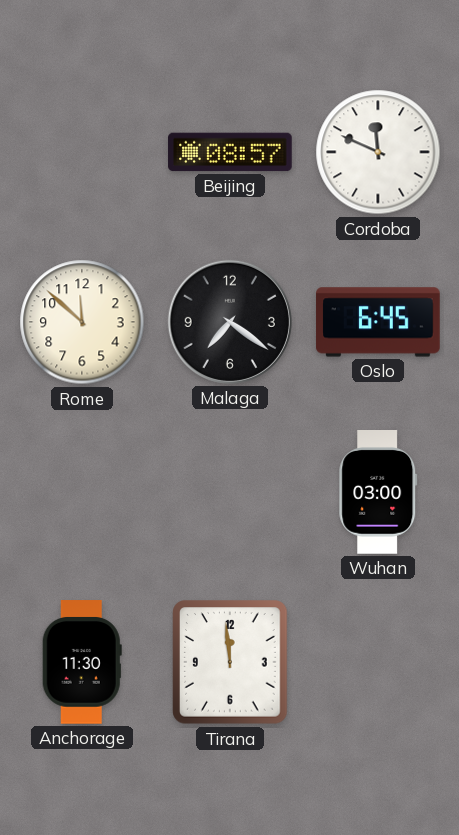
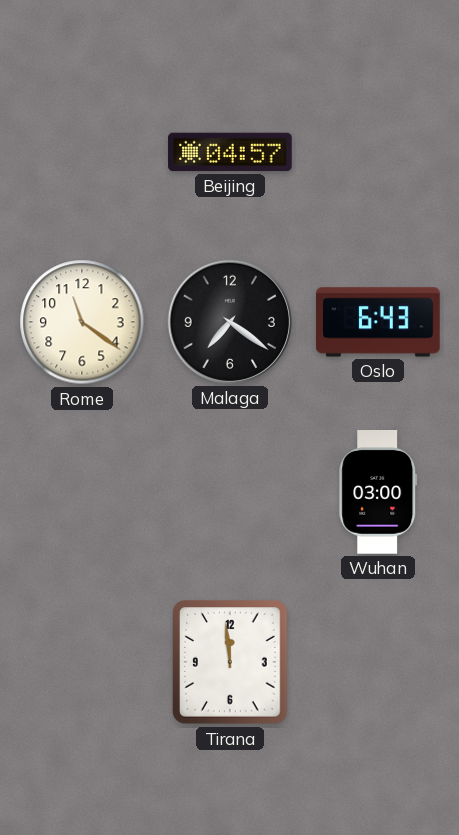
Beijing: 08:57 -> 04:57
Cordoba: 11:49 -> none
Rome: 11:52 -> 11:21
Oslo: 6:45 -> 6:43
Anchorage: 11:30 -> none
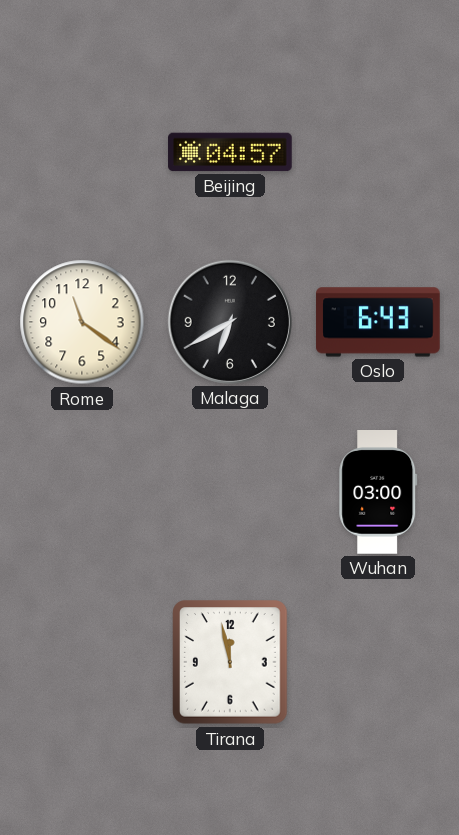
Malaga: 7:21 -> 6:40
Tirana: 11:59 -> 11:58
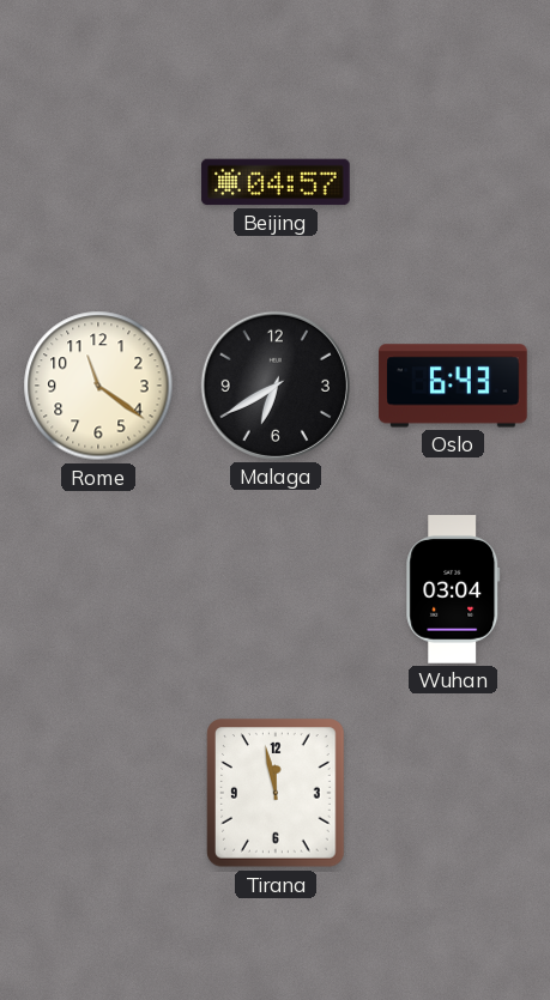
Wuhan: 03:00 -> 03:04
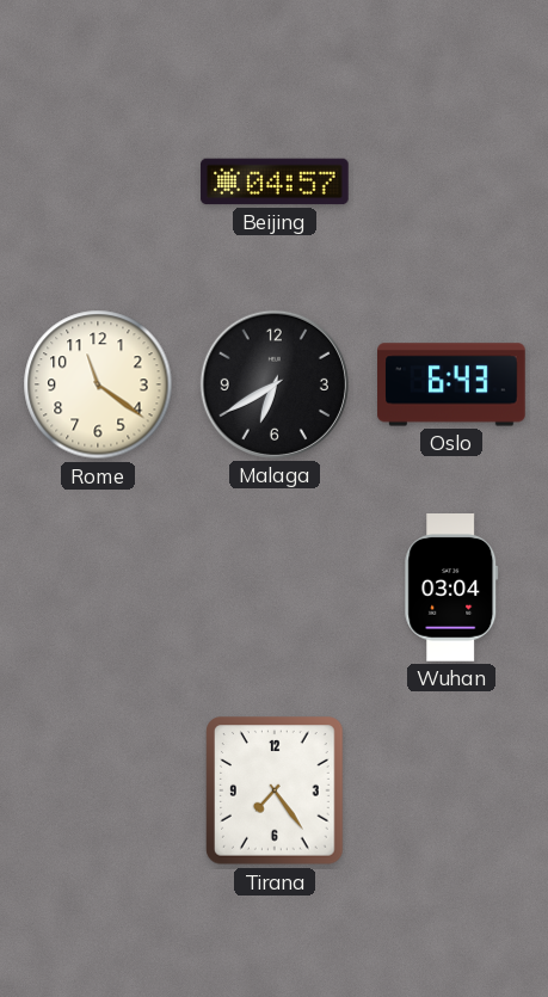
Tirana: 11:58 -> 7:24
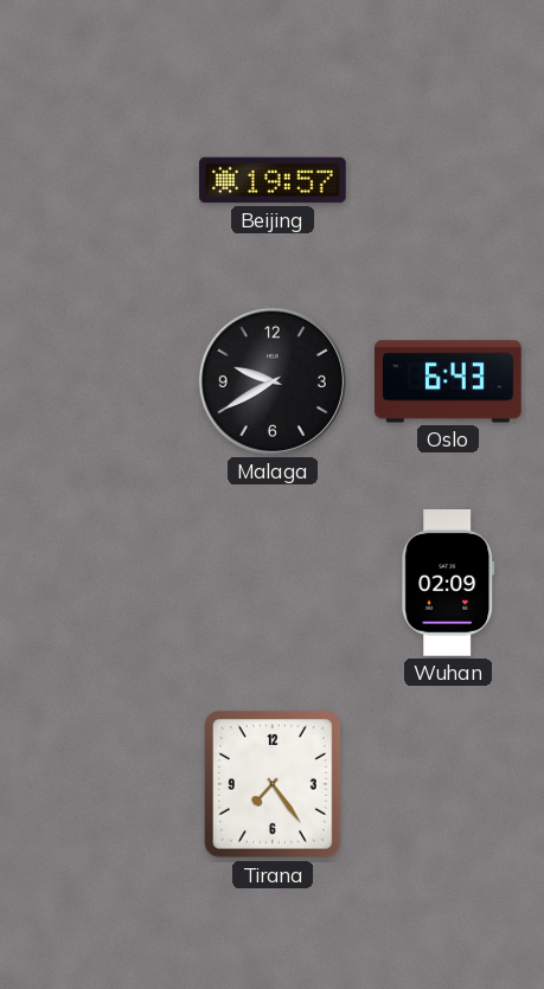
Beijing: 04:57 -> 19:57
Rome: 11:21 -> none
Malaga: 6:40 -> 9:40
Wuhan: 03:04 -> 02:09
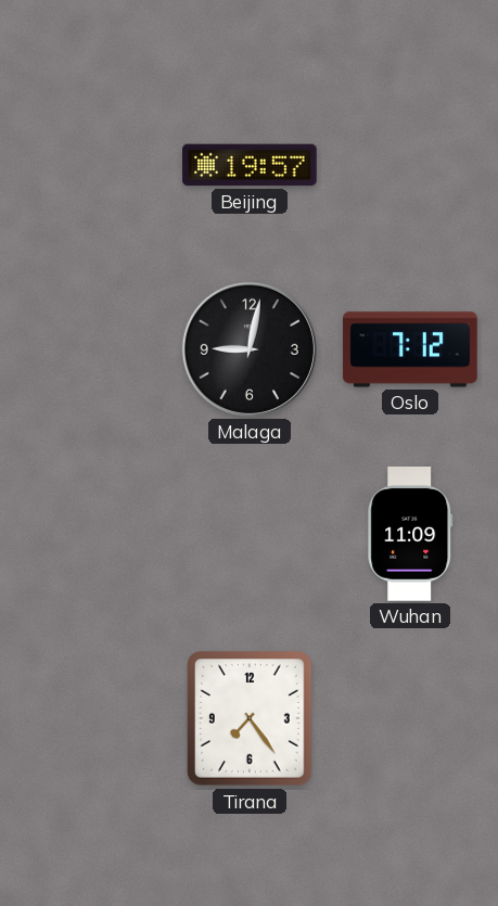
Malaga: 9:40 -> 9:02
Oslo: 6:43 -> 7:12
Wuhan: 02:09 -> 11:09
